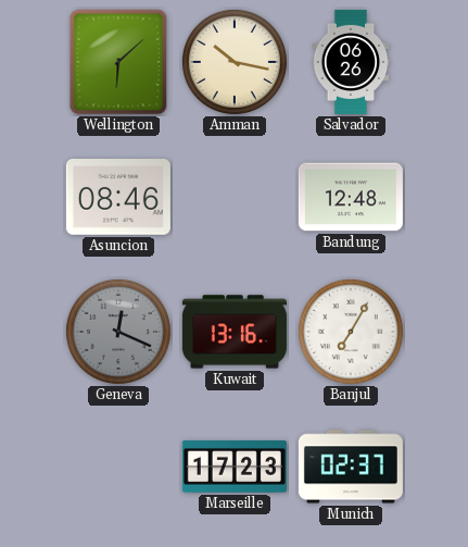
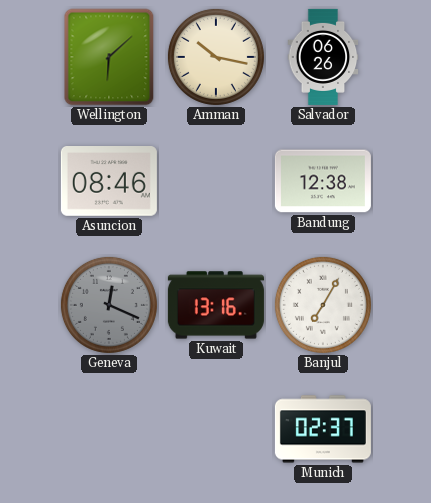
Bandung: 12:48 -> 12:38
Marseille: 17:23 -> none
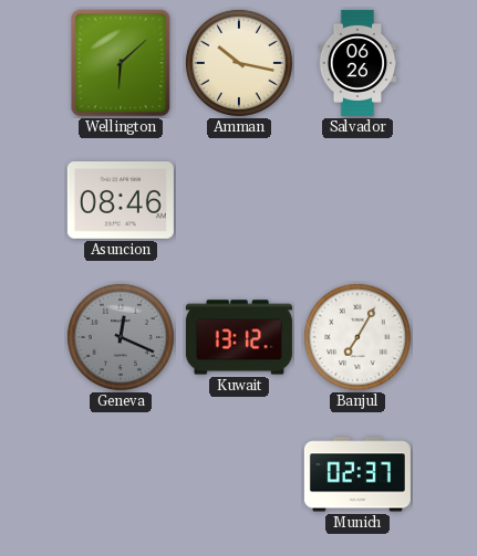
Bandung: 12:38 -> none
Kuwait: 13:16 -> 13:12
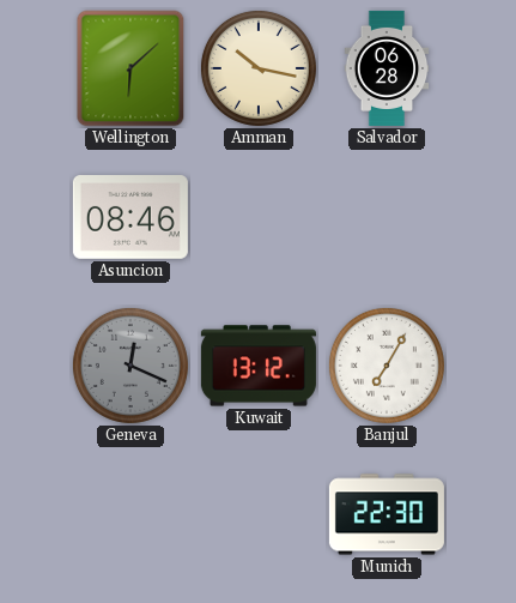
Salvador: 06:26 -> 06:28
Munich: 02:37 -> 22:30
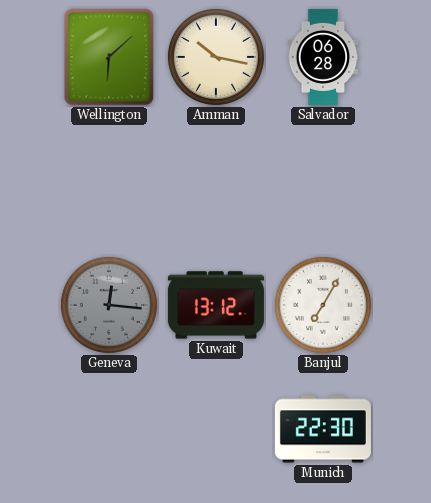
Asuncion: 08:46 -> none
Geneva: 12:19 -> 12:16
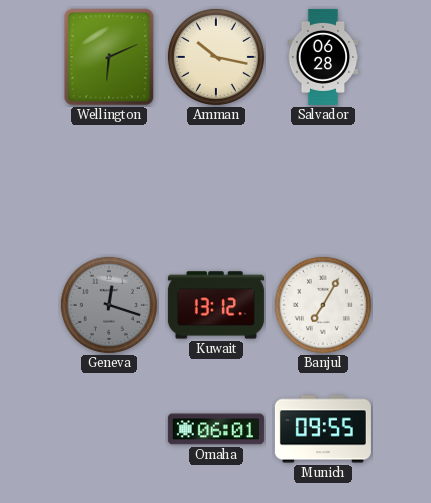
Wellington: 6:08 -> 6:11
Geneva: 12:16 -> 12:18
Omaha: none -> 06:01
Munich: 22:30 -> 09:55
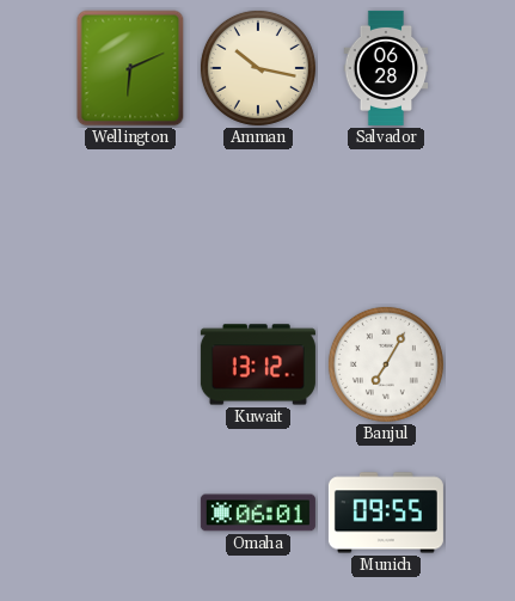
Geneva: 12:18 -> none
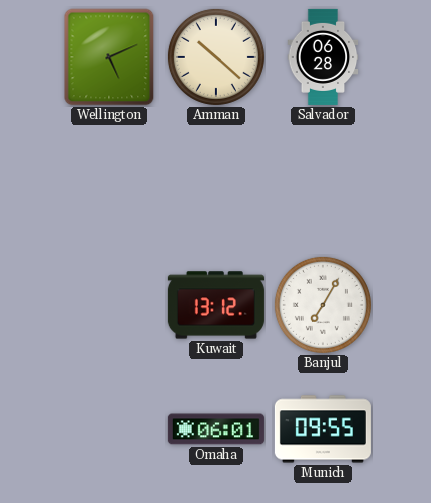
Wellington: 6:11 -> 5:11
Amman: 10:17 -> 10:22
